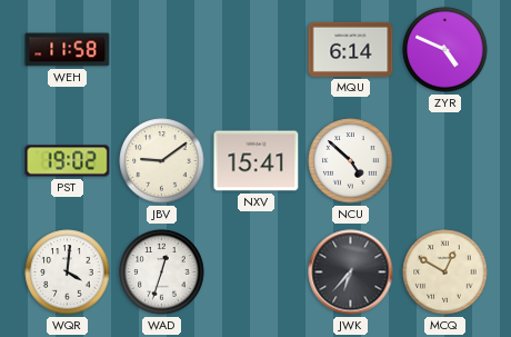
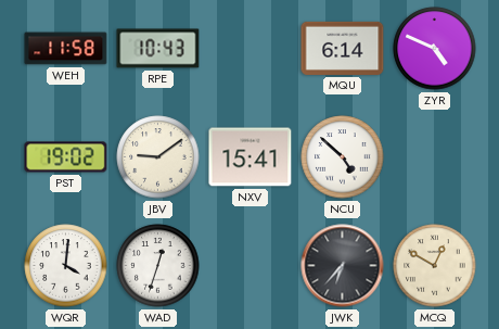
RPE: none -> 10:43
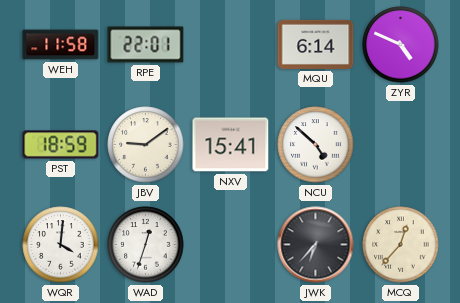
RPE: 10:43 -> 22:01
PST: 19:02 -> 18:59
MCQ: 12:50 -> 12:37
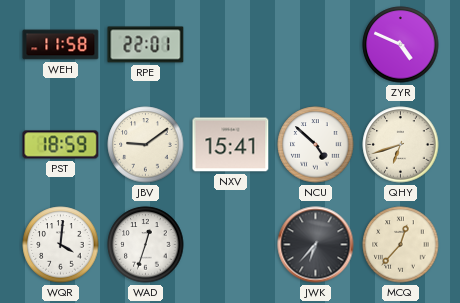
MQU: 6:14 -> none
QHY: none -> 6:42
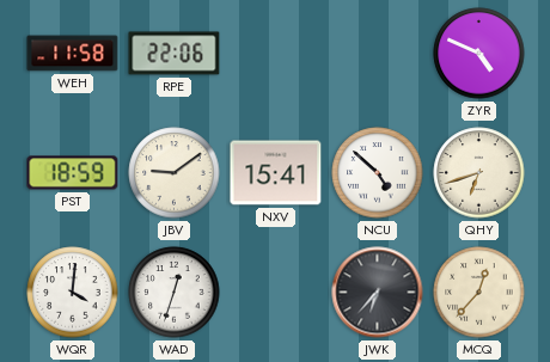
RPE: 22:01 -> 22:06
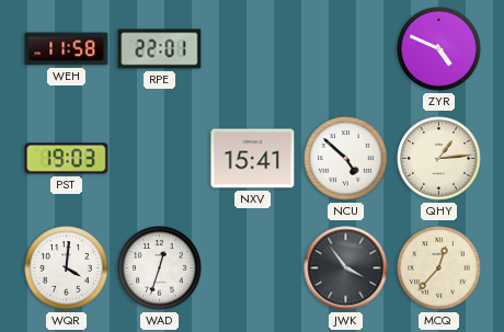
RPE: 22:06 -> 22:01
PST: 18:59 -> 19:03
JBV: 9:09 -> none
QHY: 6:42 -> 1:14
JWK: 6:37 -> 3:54
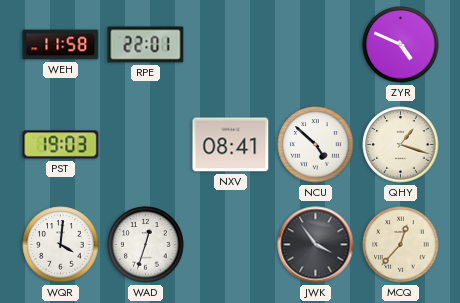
NXV: 15:41 -> 08:41
QHY: 1:14 -> 1:18
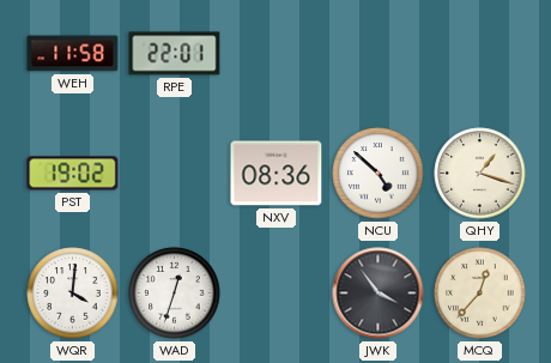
ZYR: 4:49 -> none
PST: 19:03 -> 19:02
NXV: 08:41 -> 08:36
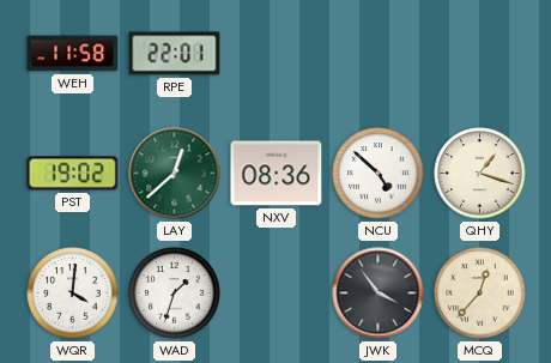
LAY: none -> 12:38
WAD: 12:33 -> 1:33
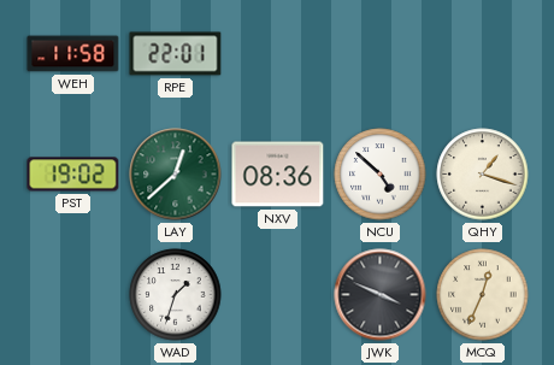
WQR: 4:01 -> none
JWK: 3:54 -> 3:49
MCQ: 12:37 -> 12:34
